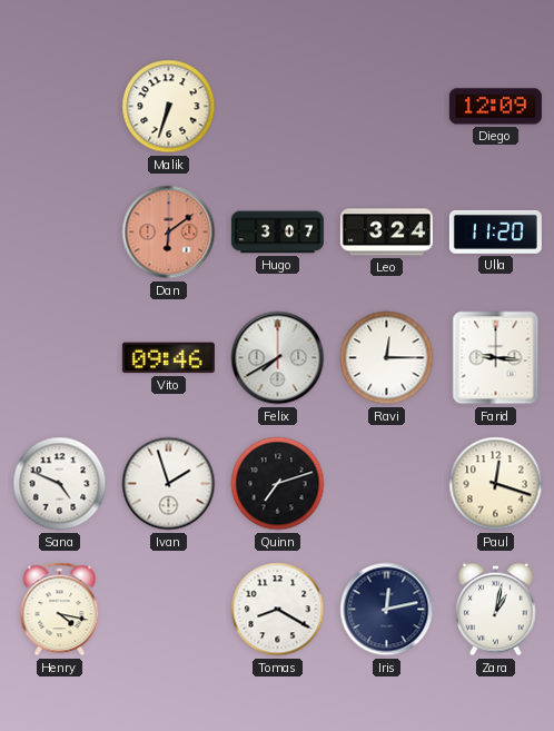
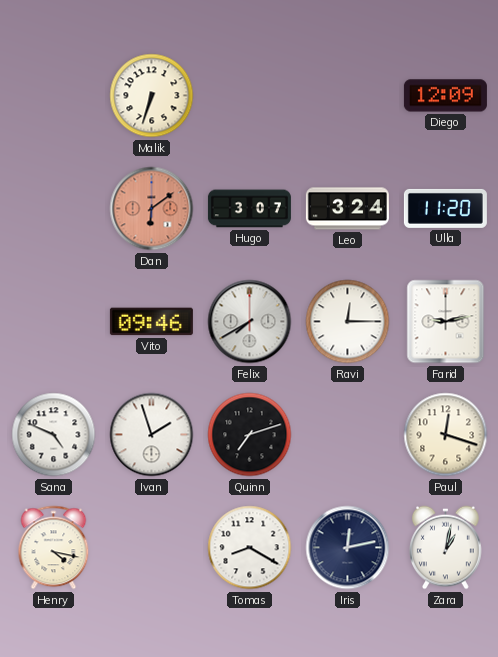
Farid: 9:16 -> 9:13
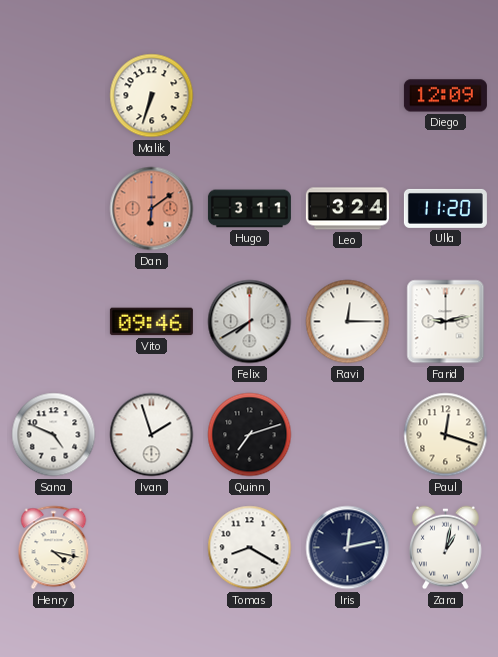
Hugo: 3:07 -> 3:11
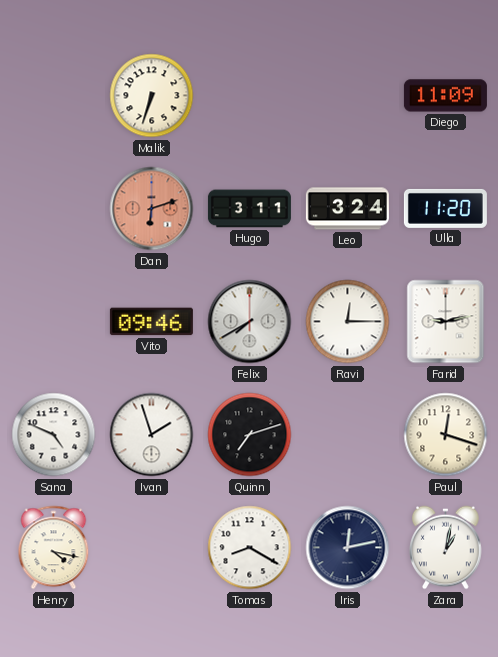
Diego: 12:09 -> 11:09
Dan: 6:09 -> 6:12
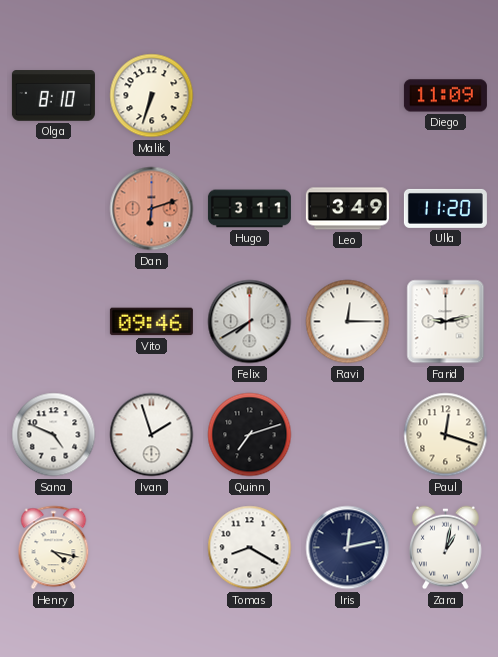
Olga: none -> 8:10
Leo: 3:24 -> 3:49
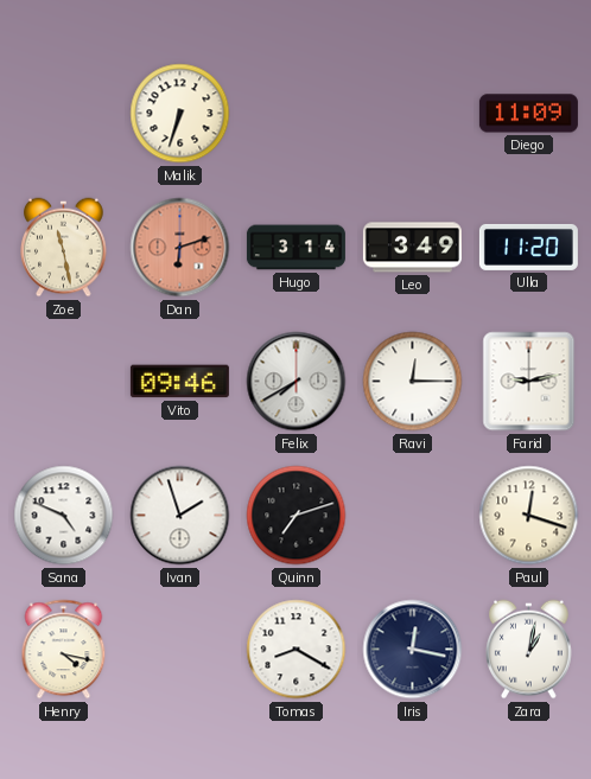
Olga: 8:10 -> none
Zoe: none -> 11:28
Hugo: 3:11 -> 3:14
Iris: 12:13 -> 12:17
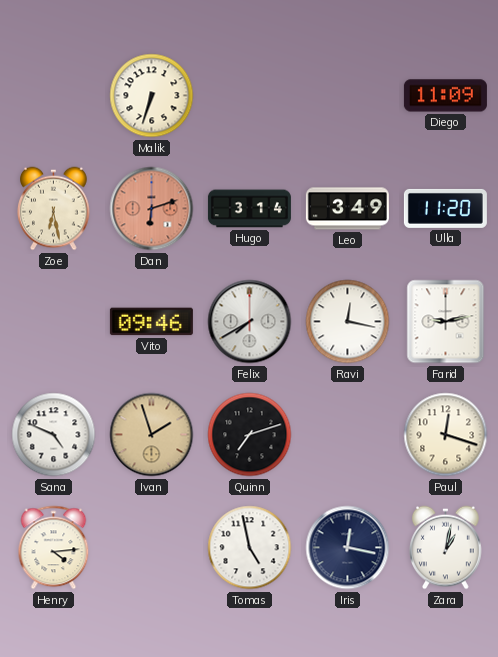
Zoe: 11:28 -> 6:28
Ravi: 12:15 -> 12:17
Ivan dial: white -> champagne
Henry: 4:17 -> 4:14
Tomas: 8:20 -> 4:58
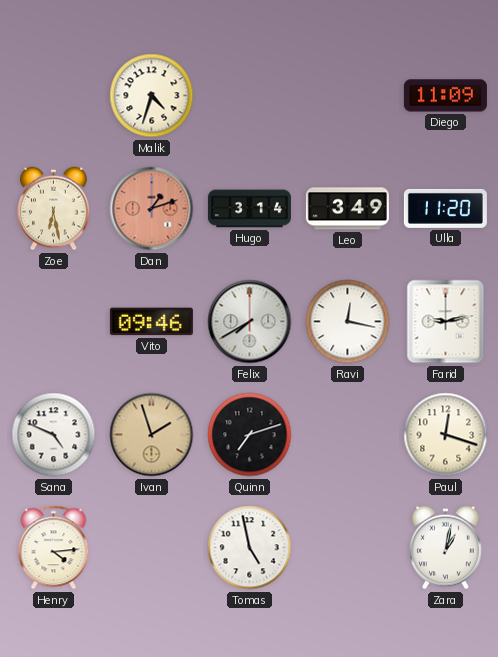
Malik: 6:33 -> 4:33
Dan: 6:12 -> 1:12
Iris: 12:17 -> none
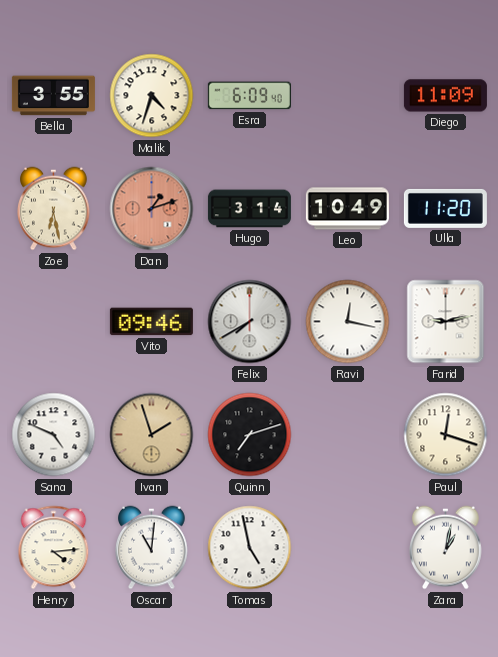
Bella: none -> 3:55
Esra: none -> 6:09
Leo: 3:49 -> 10:49
Oscar: none -> 11:01
